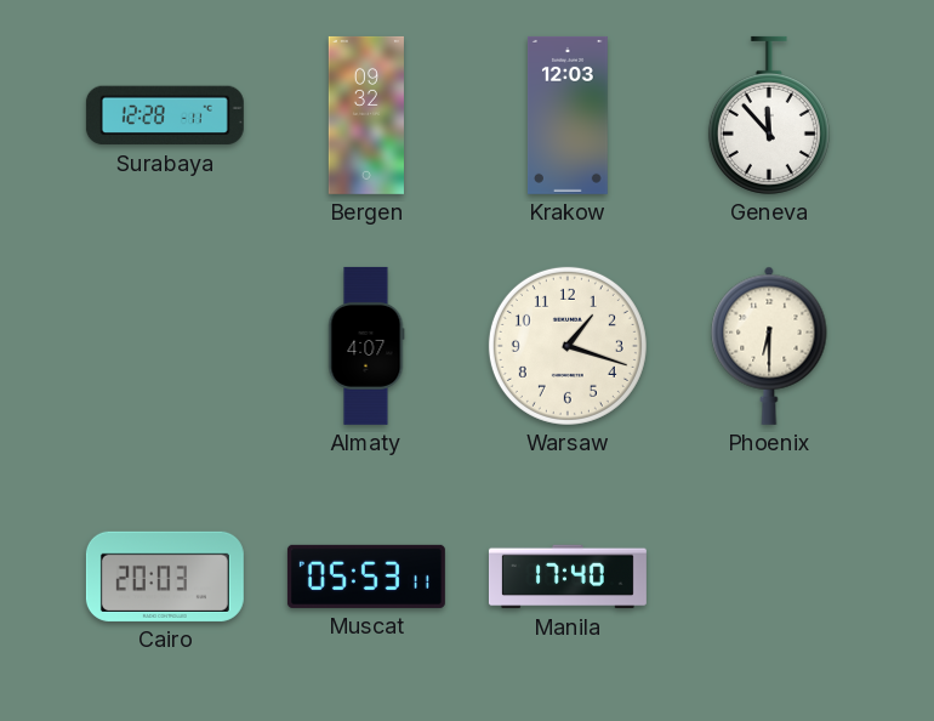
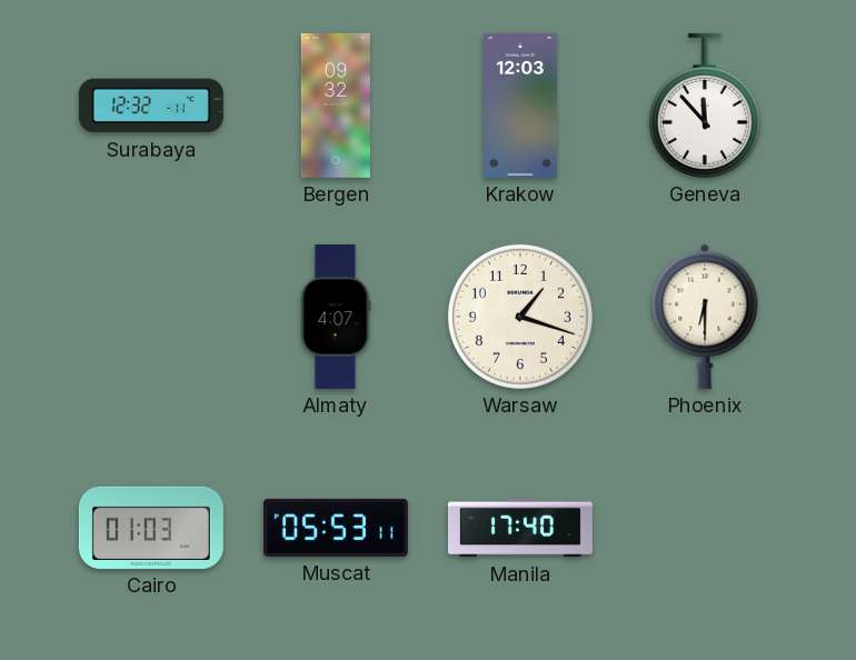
Surabaya: 12:28 -> 12:32
Cairo: 20:03 -> 01:03
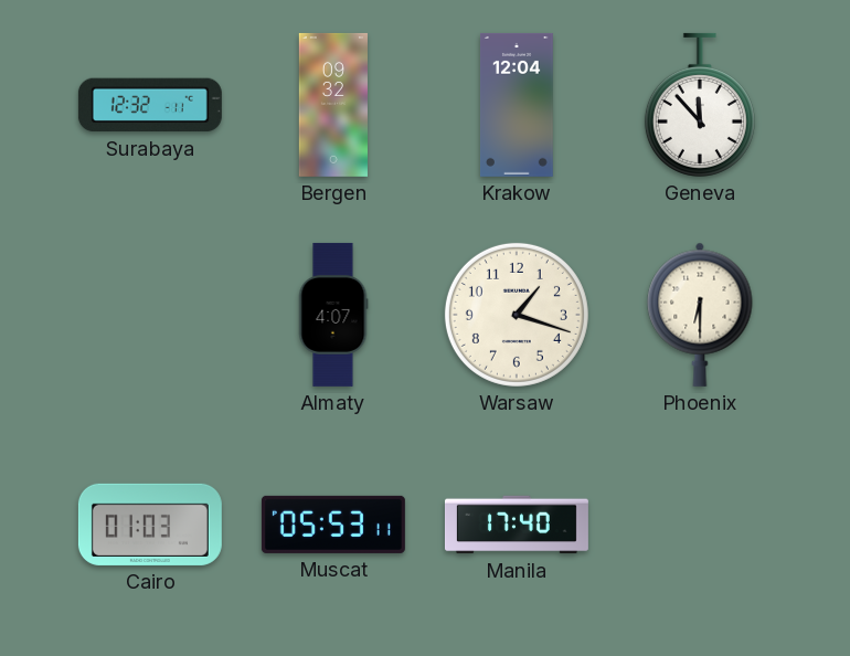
Krakow: 12:03 -> 12:04
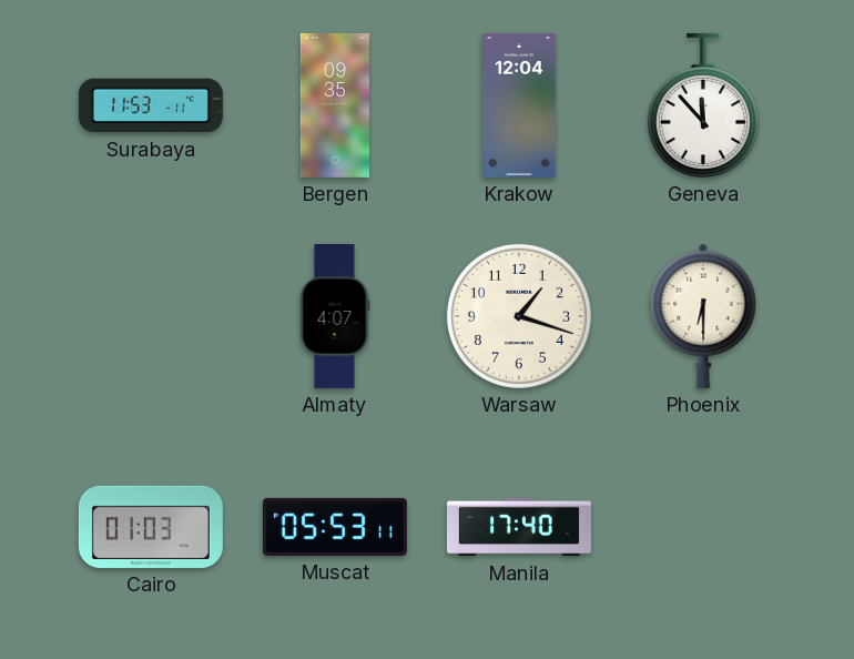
Surabaya: 12:32 -> 11:53
Bergen: 09:32 -> 09:35
